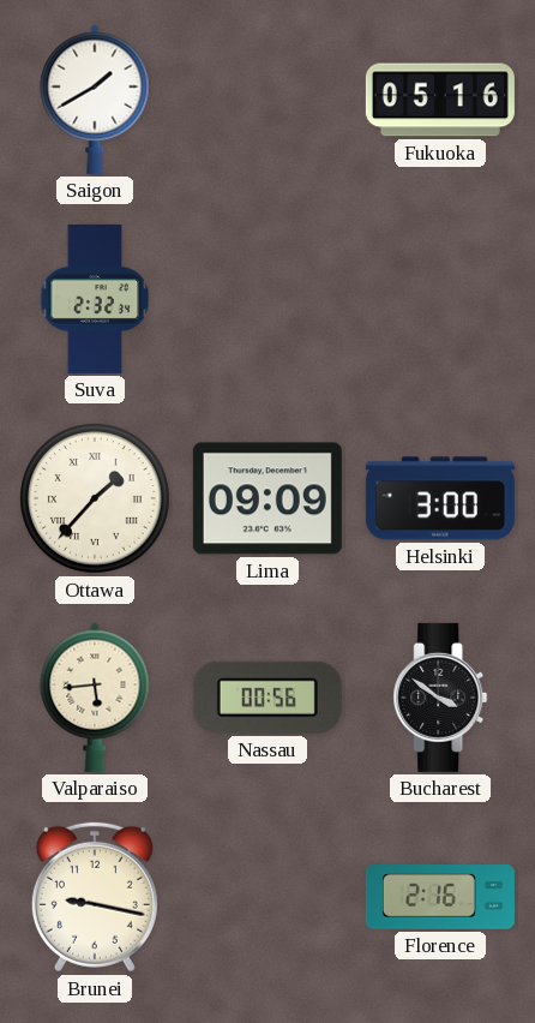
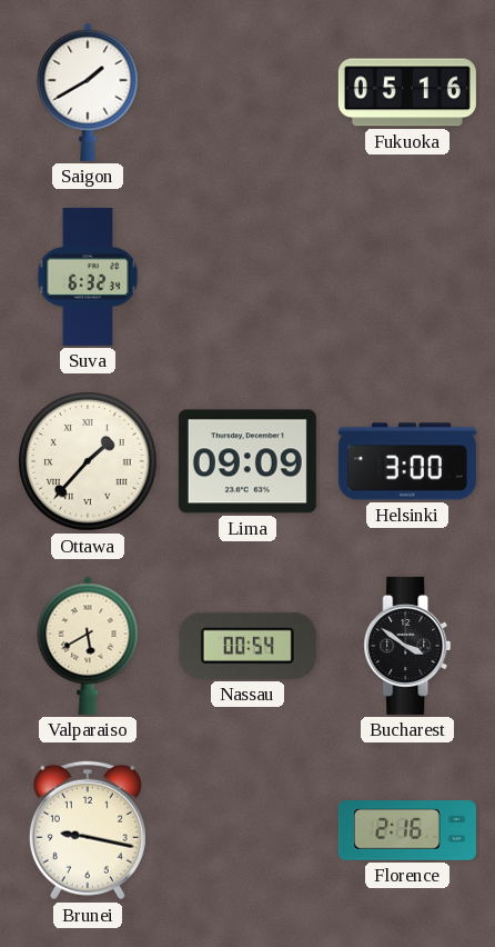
Suva: 2:32 -> 6:32
Valparaiso: 5:44 -> 5:40
Nassau: 00:56 -> 00:54
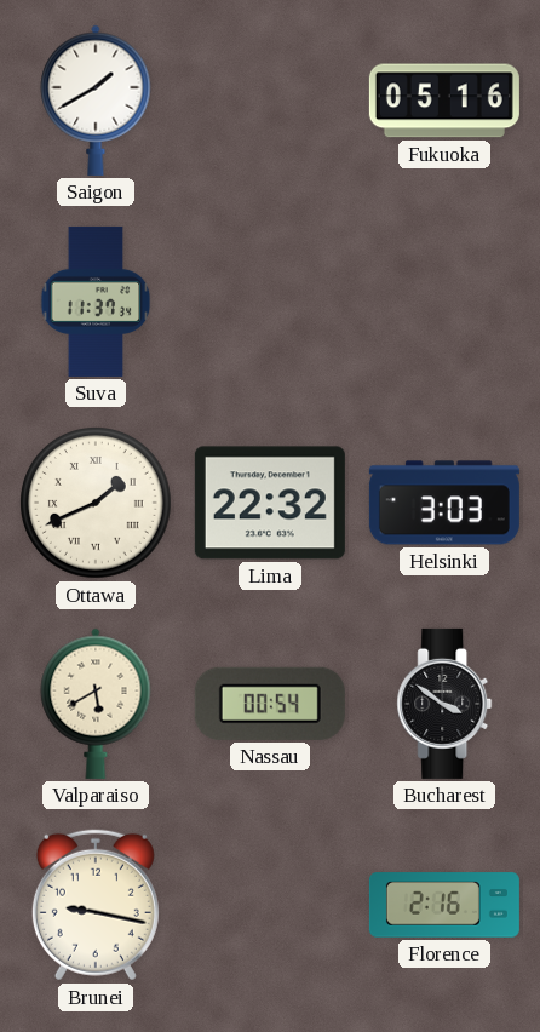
Suva: 6:32 -> 11:37
Ottawa: 1:37 -> 1:41
Lima: 09:09 -> 22:32
Helsinki: 3:00 -> 3:03
